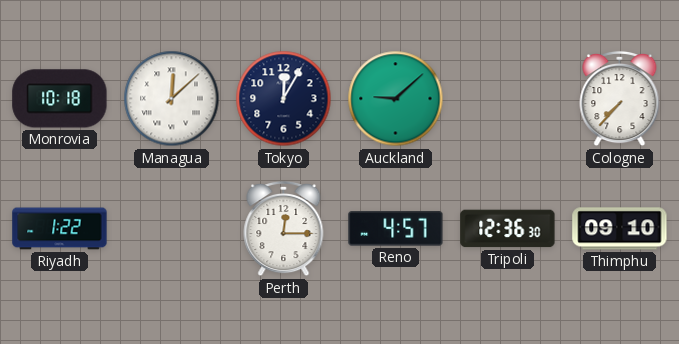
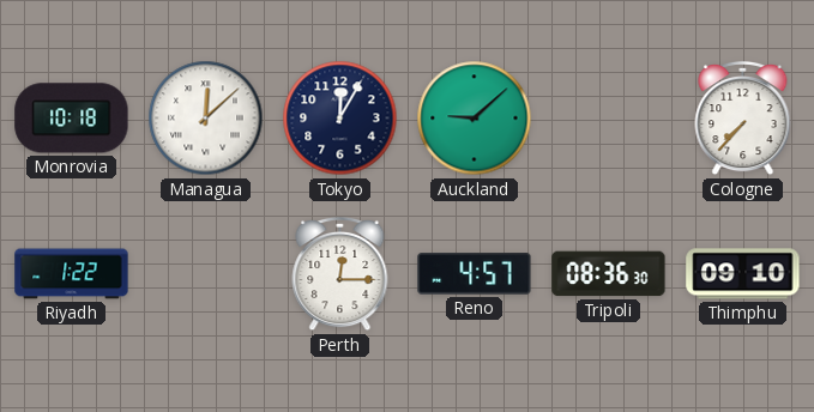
Tripoli: 12:36 -> 08:36
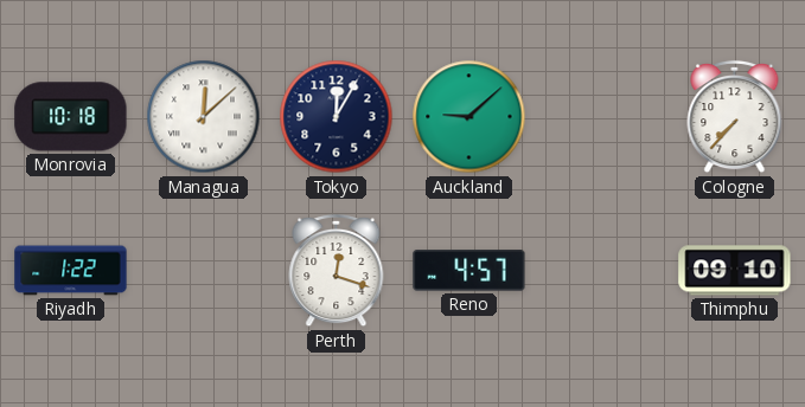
Perth: 12:15 -> 12:18
Tripoli: 08:36 -> none
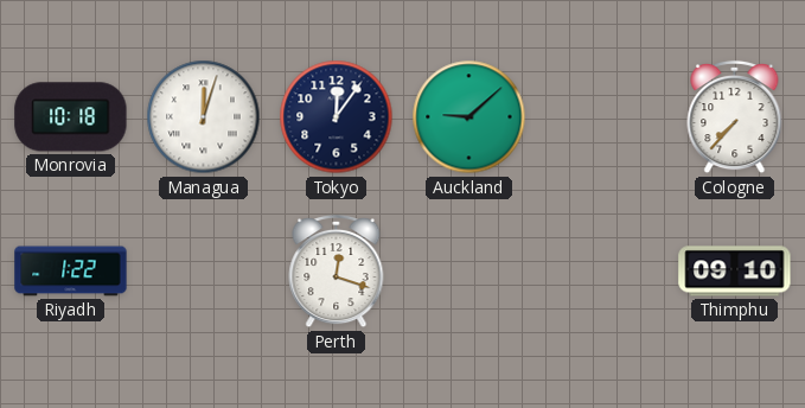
Managua: 12:08 -> 12:03
Tokyo: 12:05 -> 12:06
Reno: 4:57 -> none
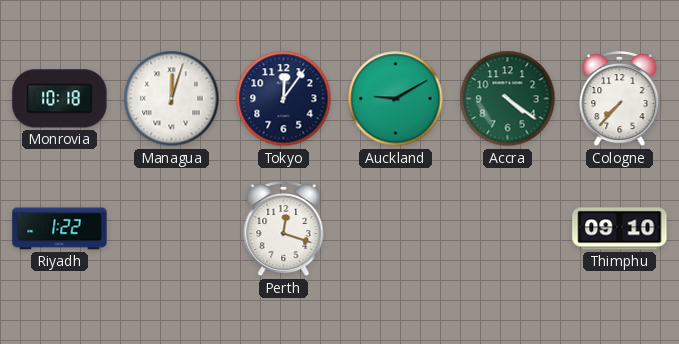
Auckland: 9:08 -> 9:10
Accra: none -> 4:21
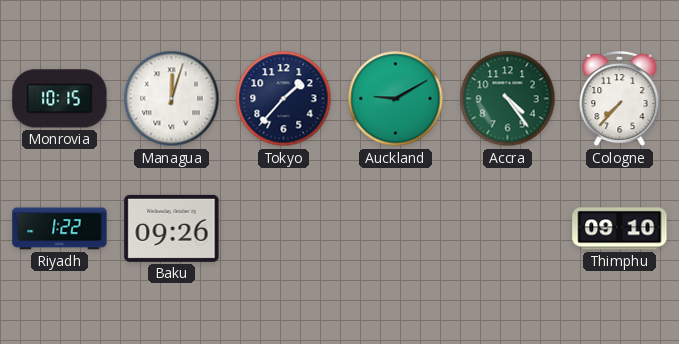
Monrovia: 10:18 -> 10:15
Tokyo: 12:06 -> 1:37
Accra: 4:21 -> 4:24
Baku: none -> 09:26
Perth: 12:18 -> none
